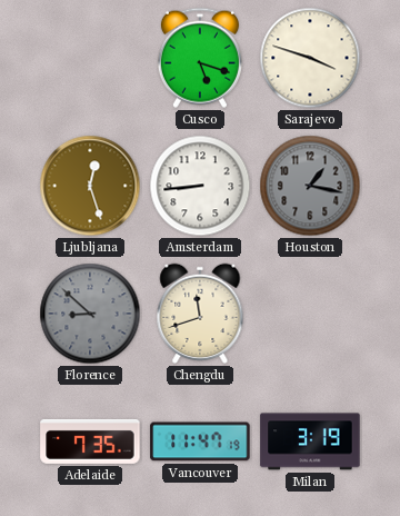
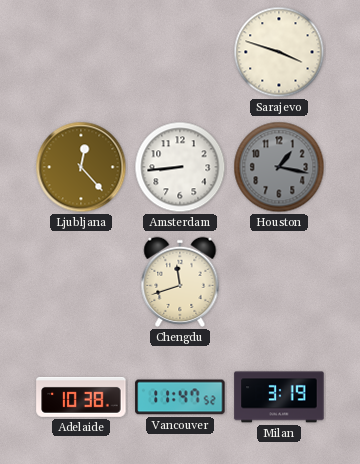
Cusco: 5:18 -> none
Ljubljana: 12:27 -> 12:23
Florence: 8:52 -> none
Adelaide: 7:35 -> 10:38
Vancouver: 11:47:19 -> 11:47:52
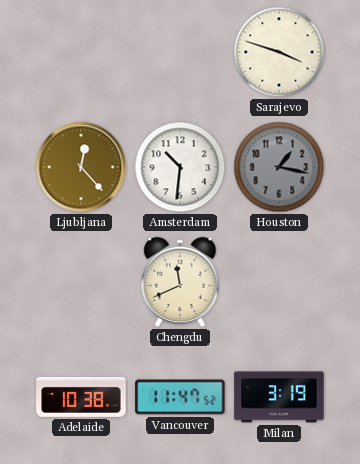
Amsterdam: 8:44 -> 10:31
Chengdu: 11:42 -> 11:41
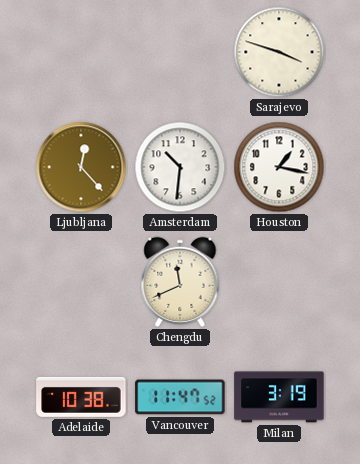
Houston dial: grey -> white
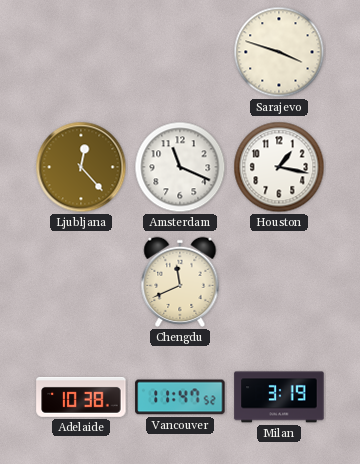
Amsterdam: 10:31 -> 11:19
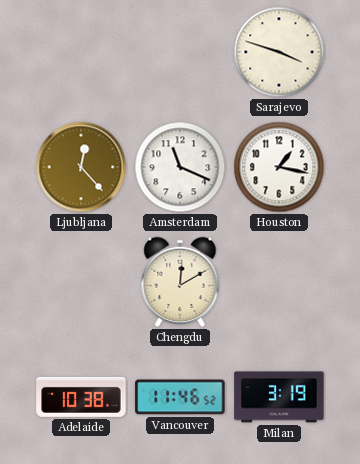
Chengdu: 11:41 -> 12:10
Vancouver: 11:47 -> 11:46
